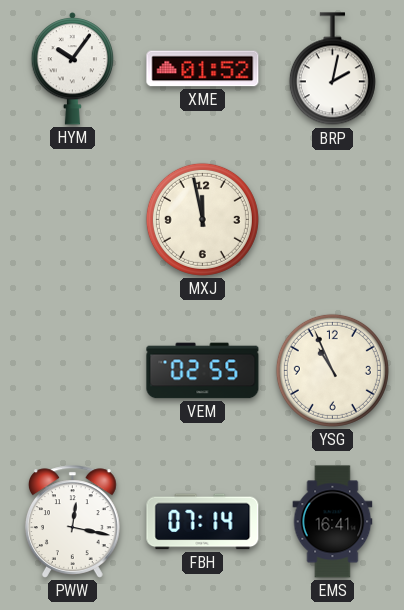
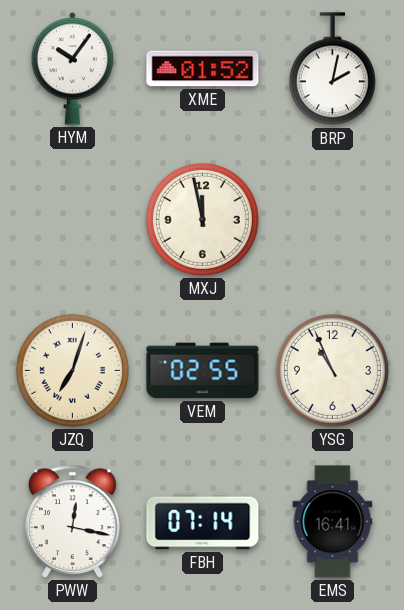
JZQ: none -> 7:03
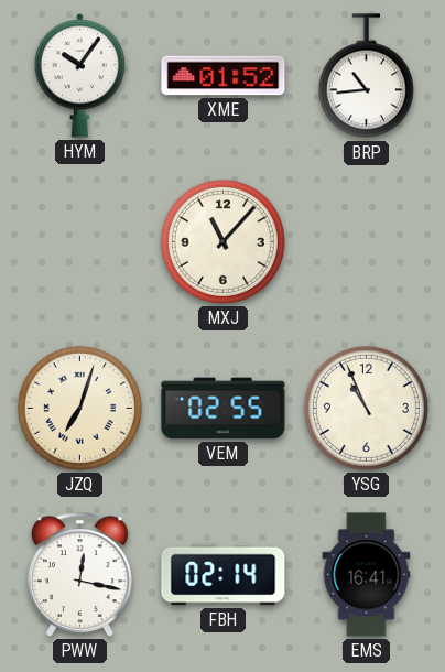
BRP: 2:02 -> 10:44
MXJ: 11:58 -> 11:07
FBH: 07:14 -> 02:14
